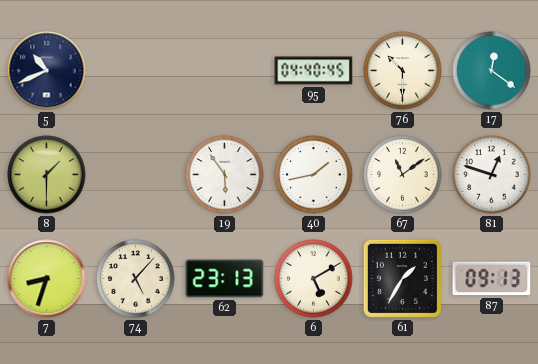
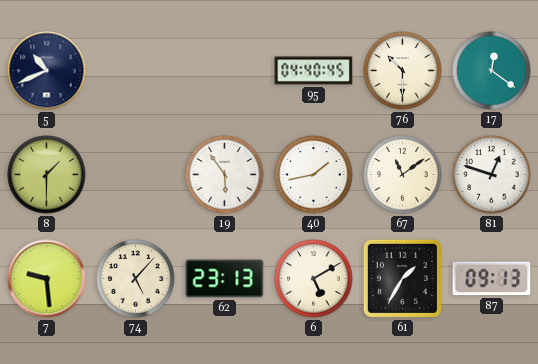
7: 8:33 -> 9:29
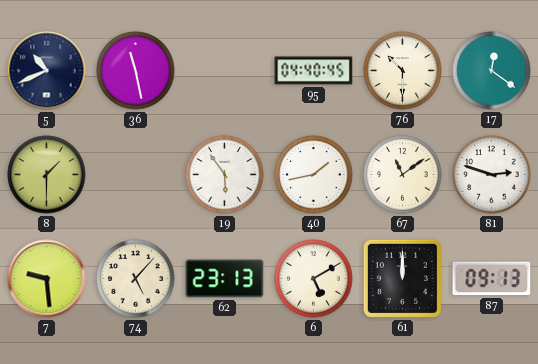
36: none -> 11:28
81: 12:48 -> 2:48
61: 1:35 -> 12:00
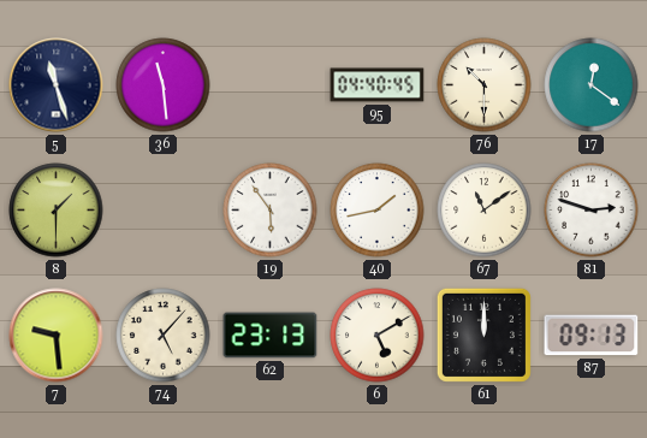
5: 10:41 -> 11:27
36: 11:28 -> 11:29
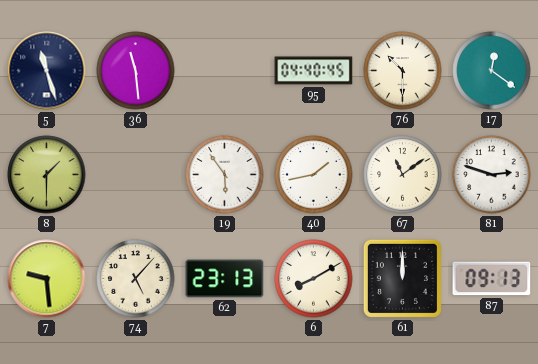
6: 5:10 -> 8:10
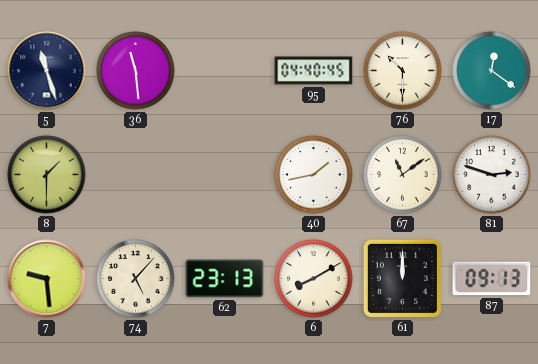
19: 5:54 -> none
